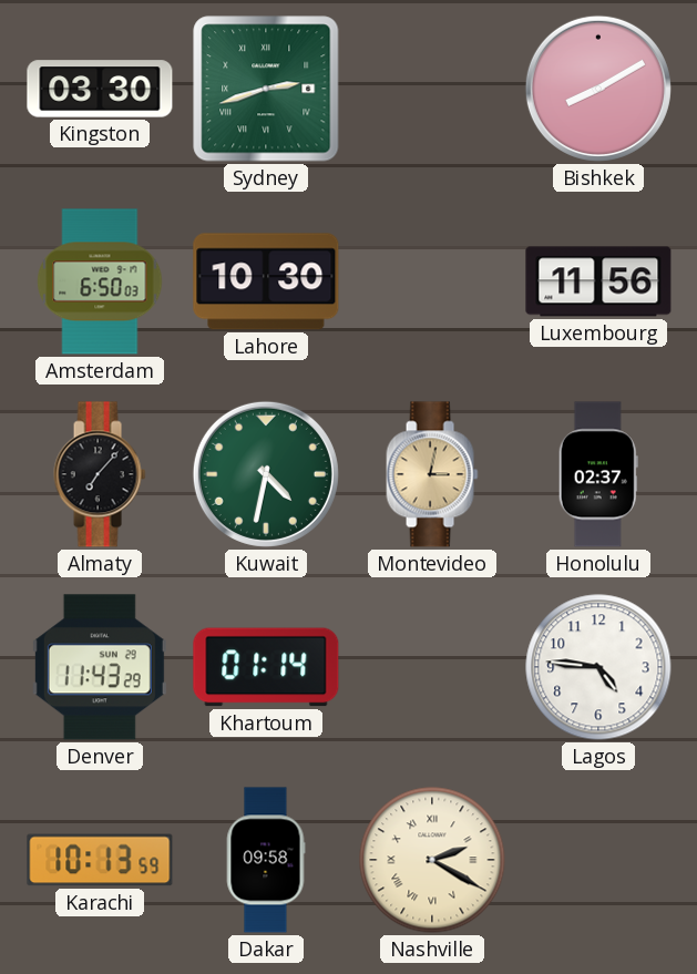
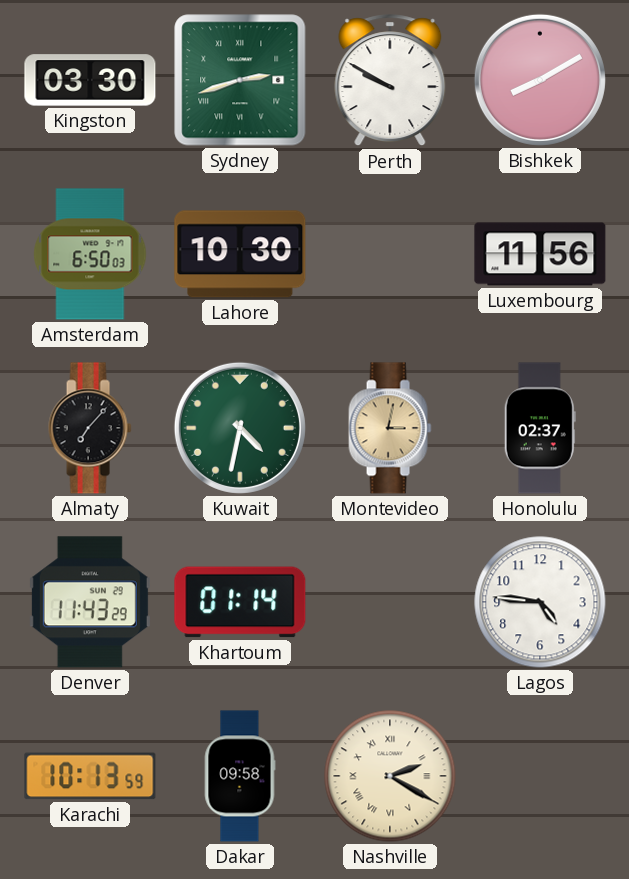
Perth: none -> 9:50
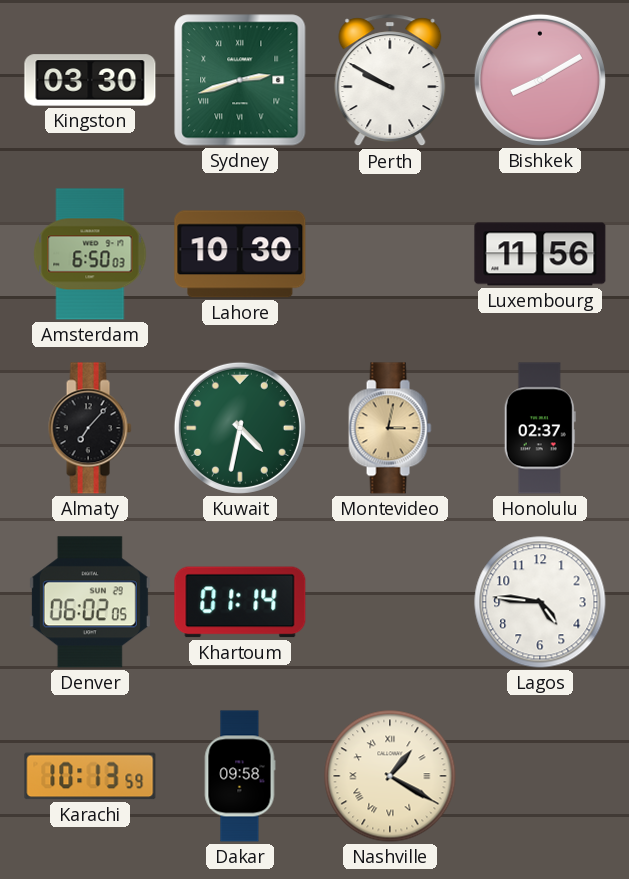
Denver: 11:43 -> 06:02
Nashville: 2:20 -> 1:20
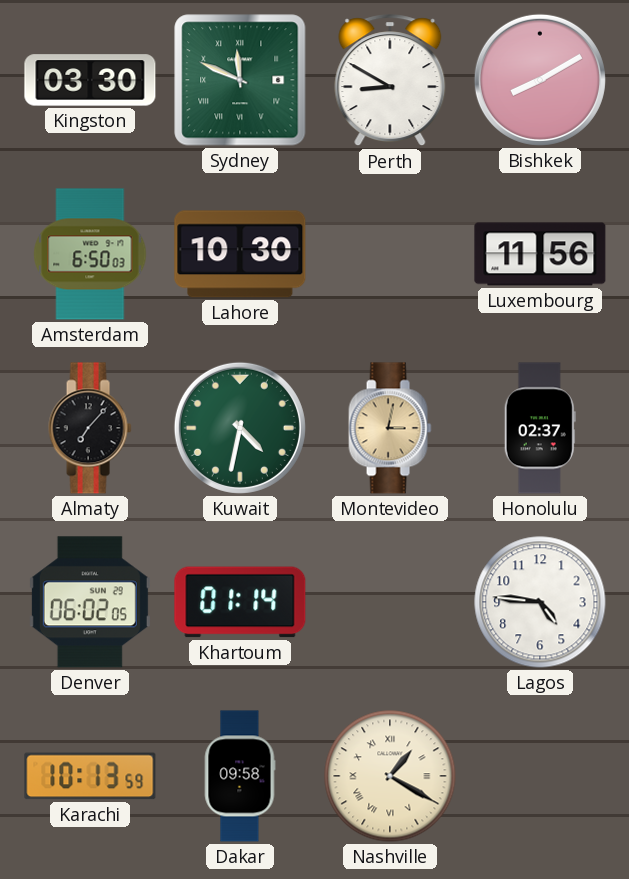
Sydney: 2:42 -> 11:49
Perth: 9:50 -> 8:50
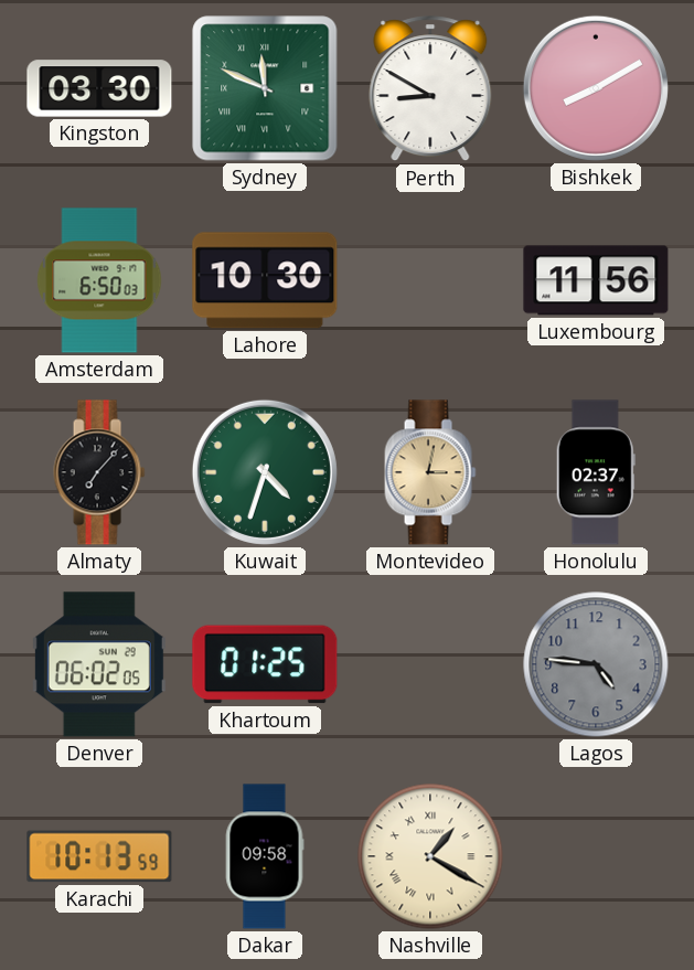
Kuwait: 4:32 -> 4:33
Khartoum: 01:14 -> 01:25
Lagos dial: white -> grey
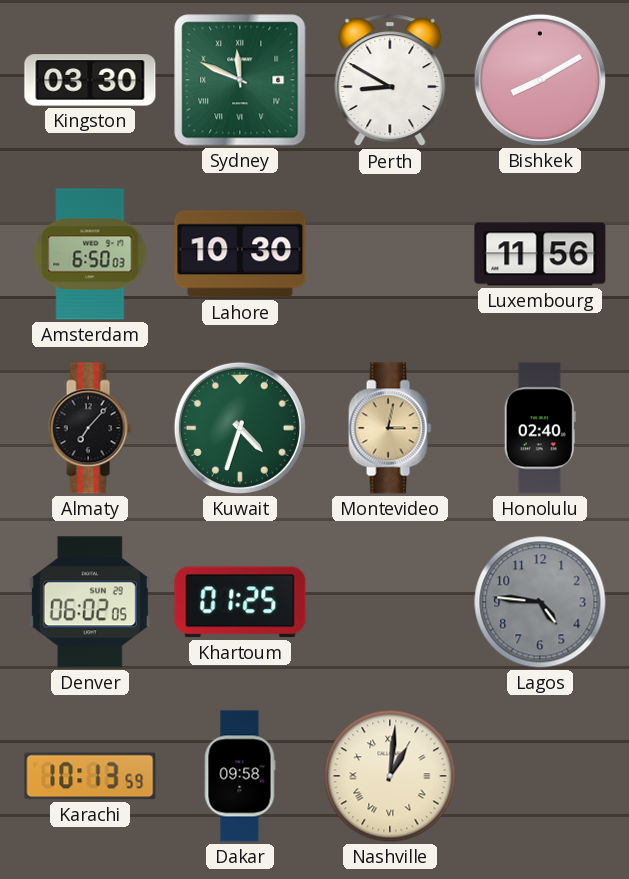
Honolulu: 02:37 -> 02:40
Nashville: 1:20 -> 1:01
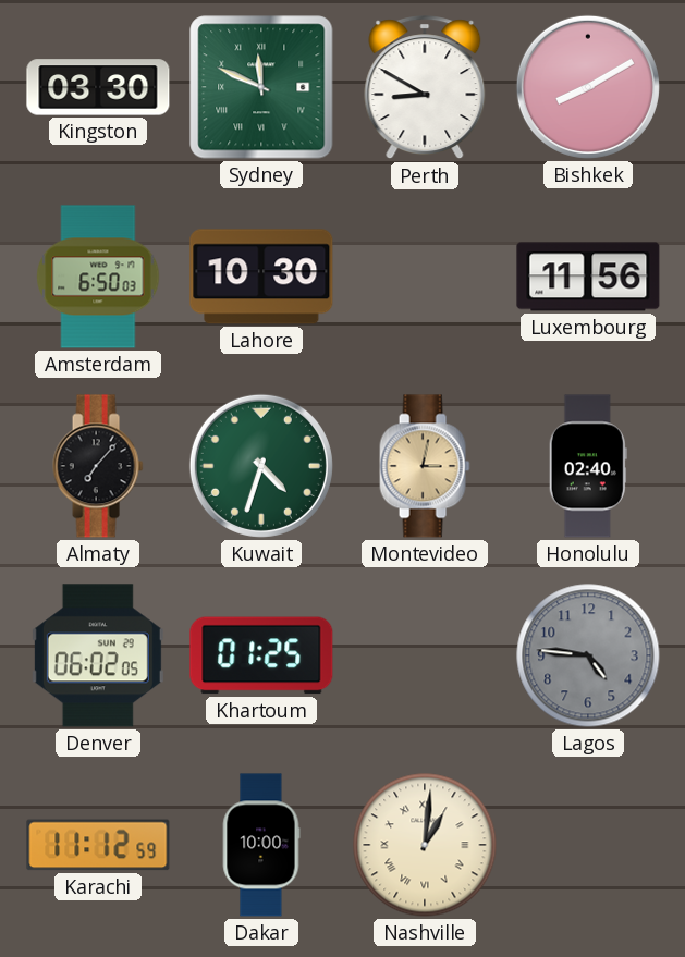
Karachi: 10:13 -> 11:12
Dakar: 09:58 -> 10:00
